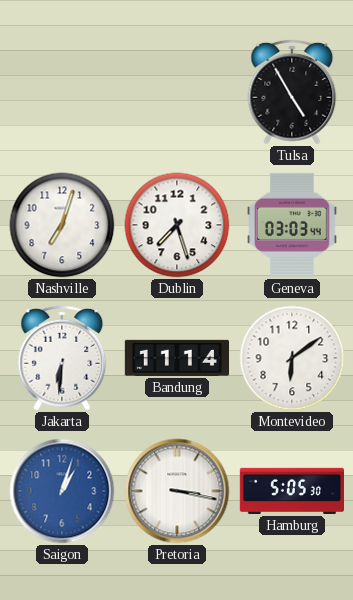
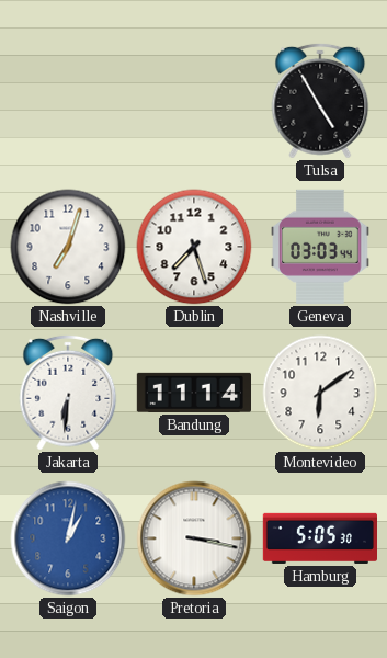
Saigon: 1:03 -> 1:02
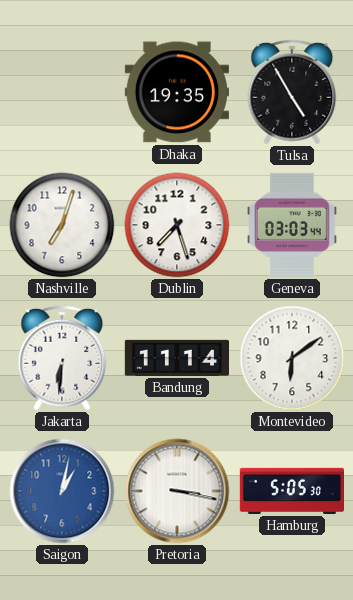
Dhaka: none -> 19:35
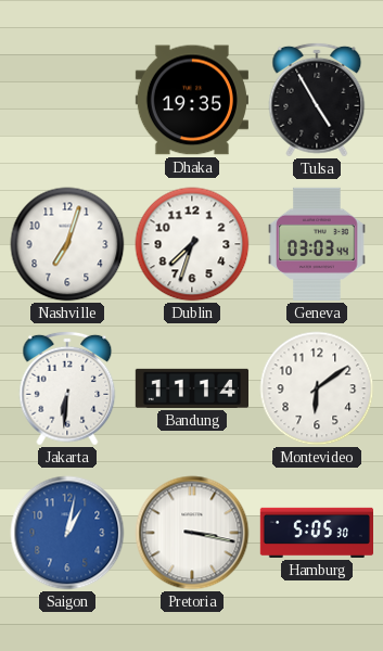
Dublin: 7:27 -> 7:33
